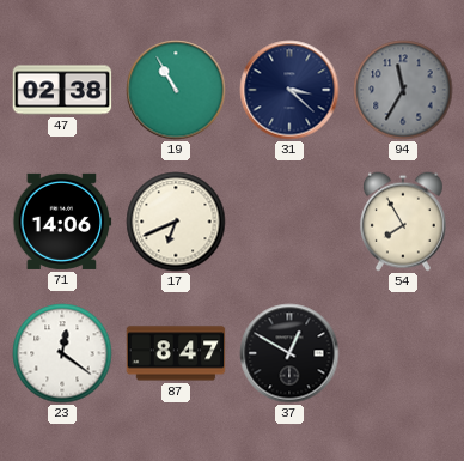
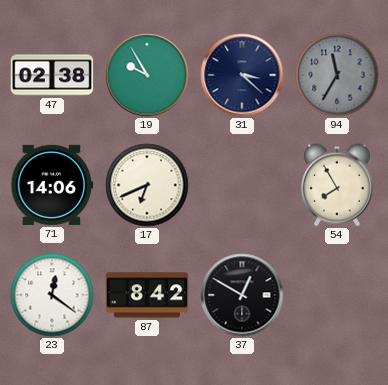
19: 10:55 -> 9:55
87: 8:47 -> 8:42
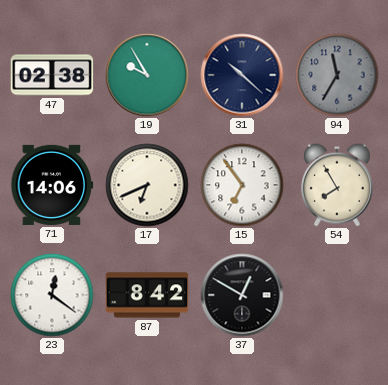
31: 3:22 -> 10:22
15: none -> 6:54
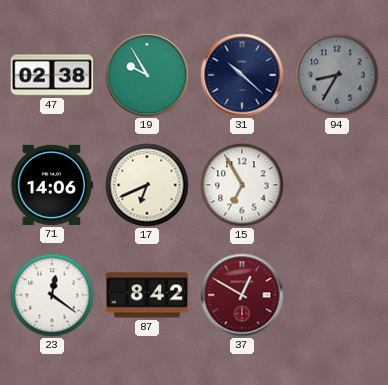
94: 11:35 -> 8:35
15: 6:54 -> 6:55
54: 7:55 -> none
37 dial: black -> burgundy
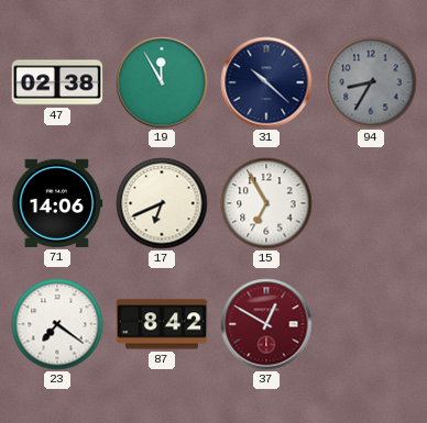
19: 9:55 -> 11:55
23: 12:21 -> 7:21
